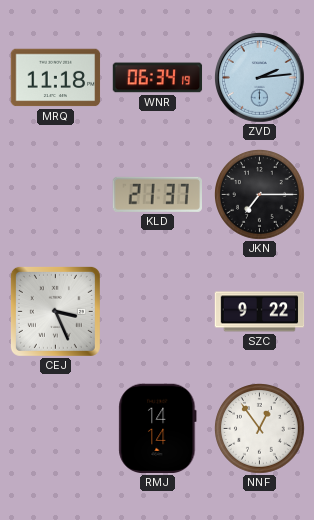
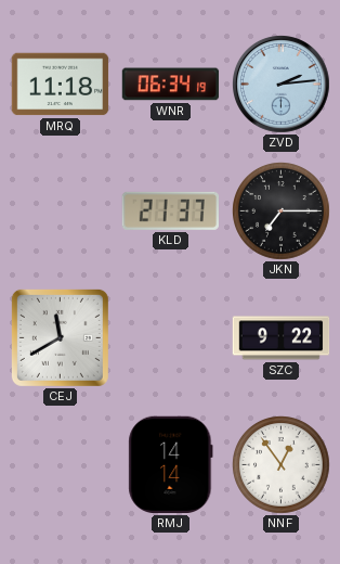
CEJ: 3:26 -> 11:40
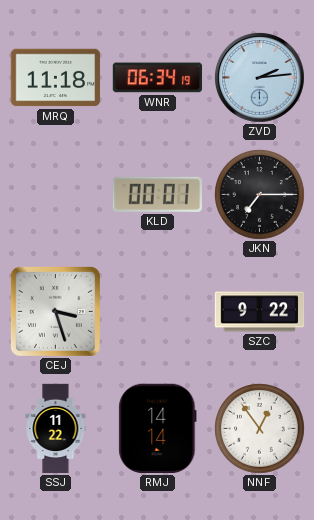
KLD: 21:37 -> 00:01
CEJ: 11:40 -> 3:27
SSJ: none -> 11:22
